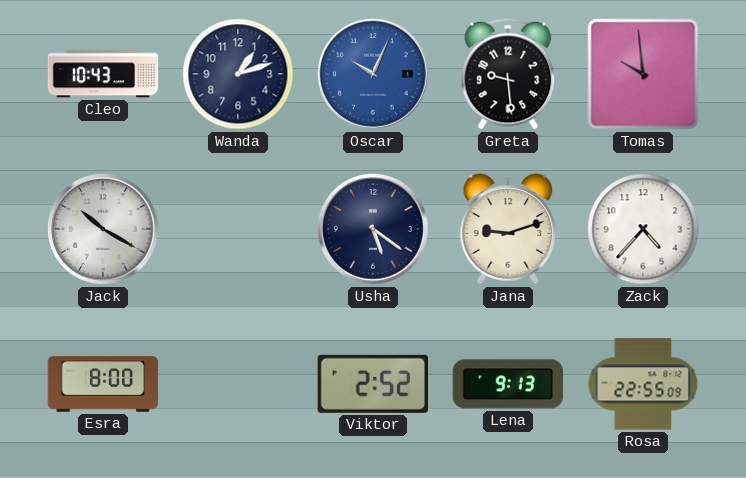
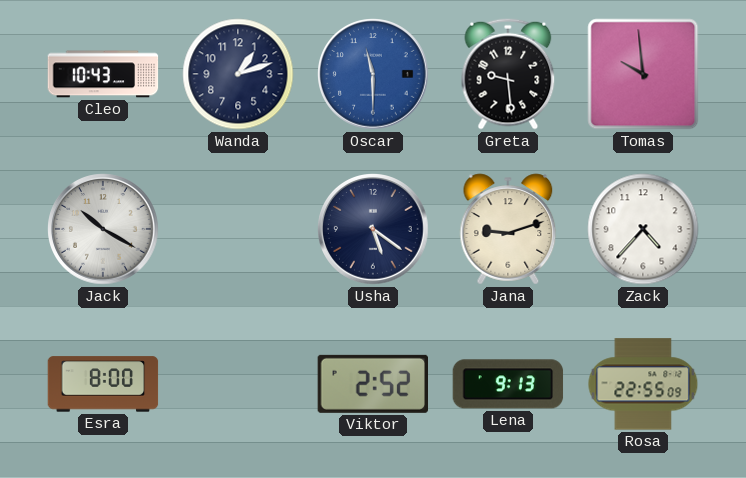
Oscar: 10:04 -> 11:30
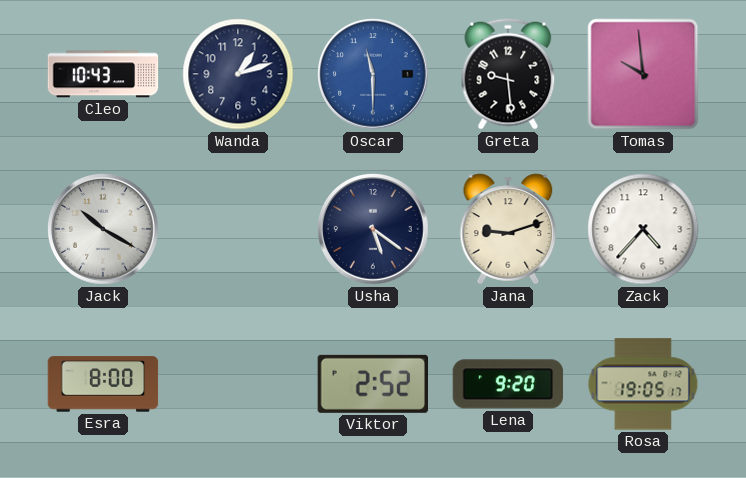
Lena: 9:13 -> 9:20
Rosa: 22:55 -> 19:05
